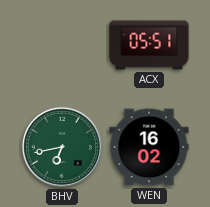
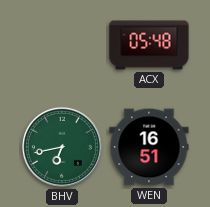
ACX: 05:51 -> 05:48
WEN: 16:02 -> 16:51
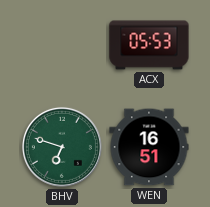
ACX: 05:48 -> 05:53
BHV: 6:43 -> 6:48
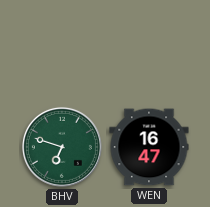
ACX: 05:53 -> none
WEN: 16:51 -> 16:47
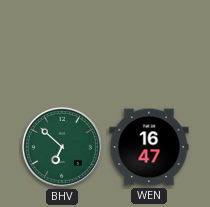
BHV: 6:48 -> 6:52
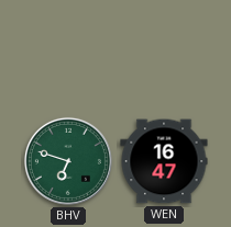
BHV: 6:52 -> 6:48
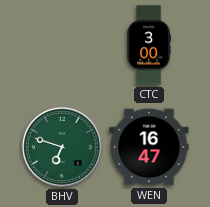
CTC: none -> 3:00
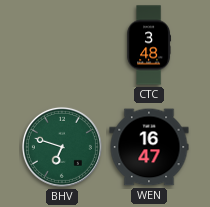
CTC: 3:00 -> 3:48
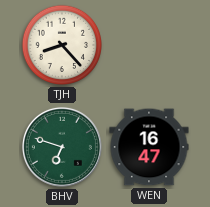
TJH: none -> 8:23
CTC: 3:48 -> none
